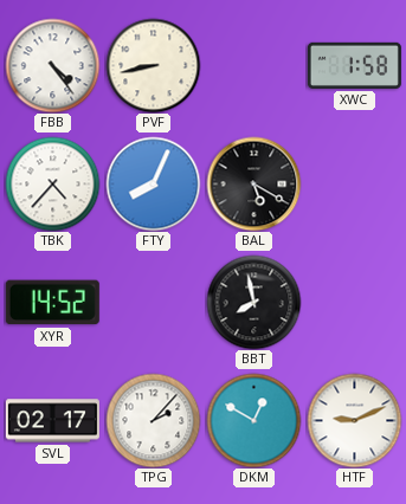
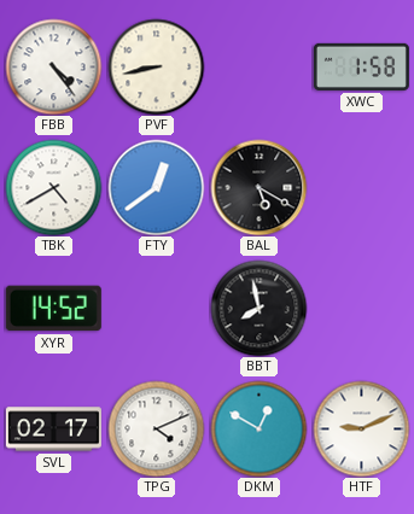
TBK: 4:37 -> 4:40
FTY: 8:04 -> 12:39
TPG: 2:07 -> 4:11
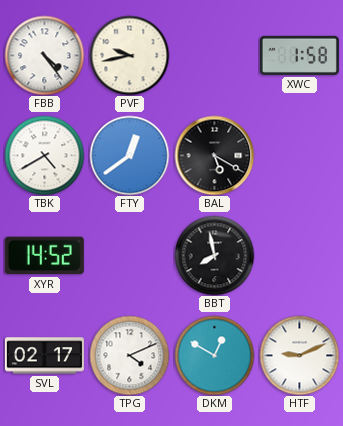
PVF: 8:43 -> 9:43
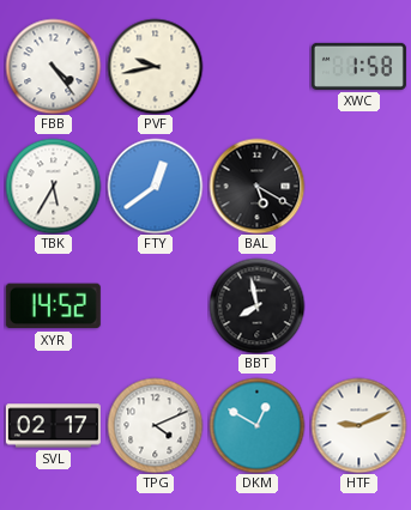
TBK: 4:40 -> 5:35
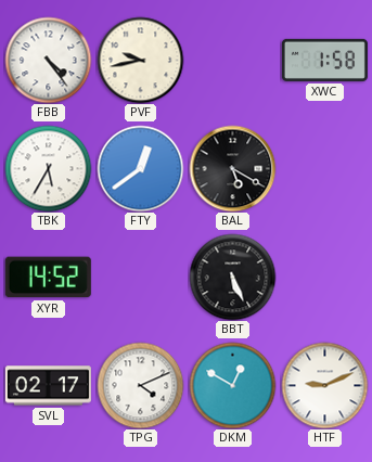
BBT: 7:58 -> 5:26
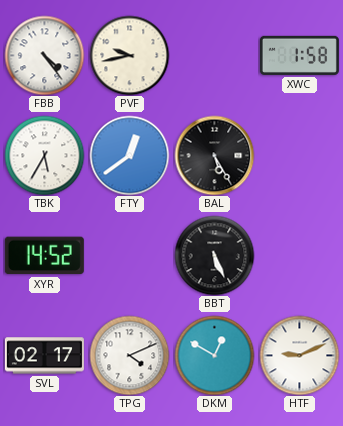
BAL: 5:20 -> 5:25
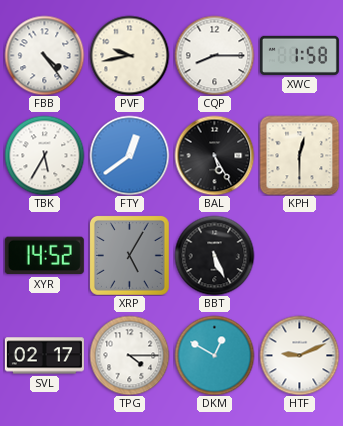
CQP: none -> 8:15
KPH: none -> 12:30
XRP: none -> 5:05
TPG: 4:11 -> 4:15
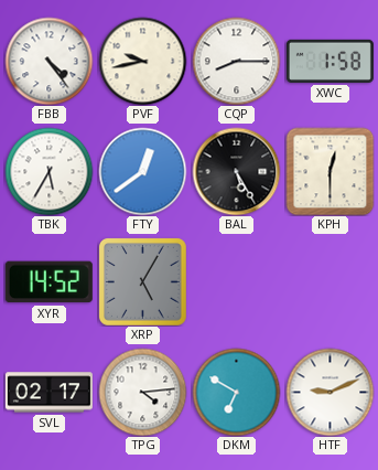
BBT: 5:26 -> none
TPG: 4:15 -> 4:14
DKM: 12:50 -> 6:50
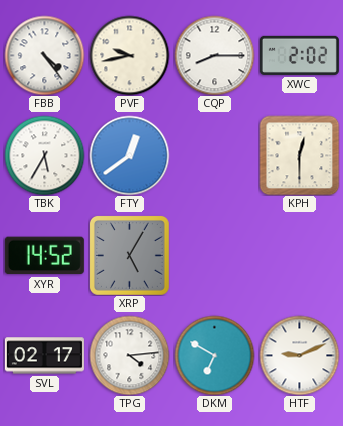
XWC: 1:58 -> 2:02
BAL: 5:25 -> none
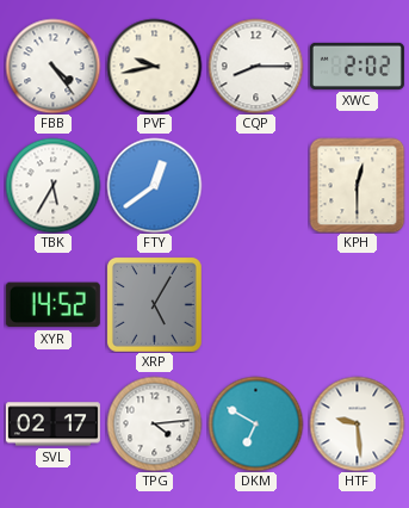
HTF: 9:11 -> 9:29
